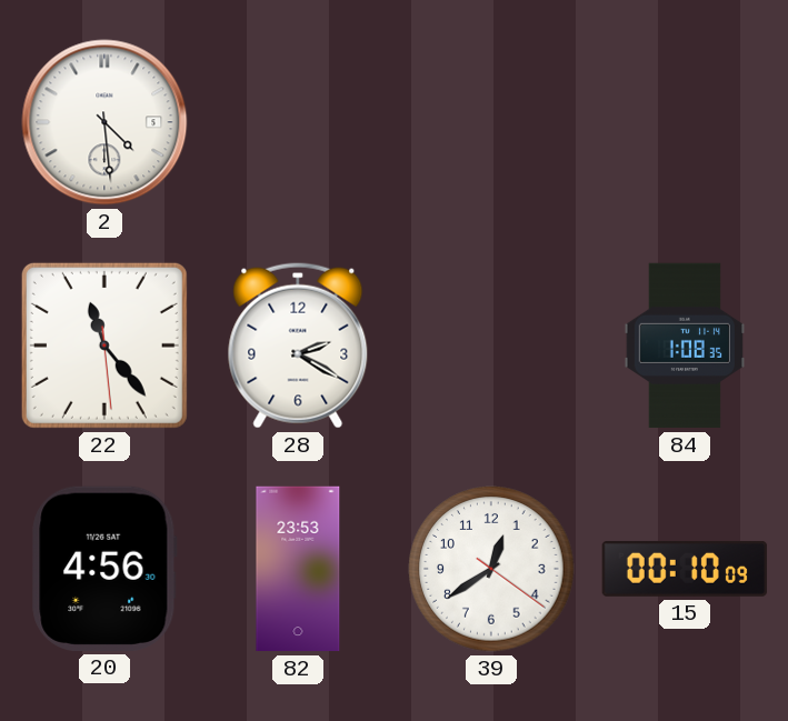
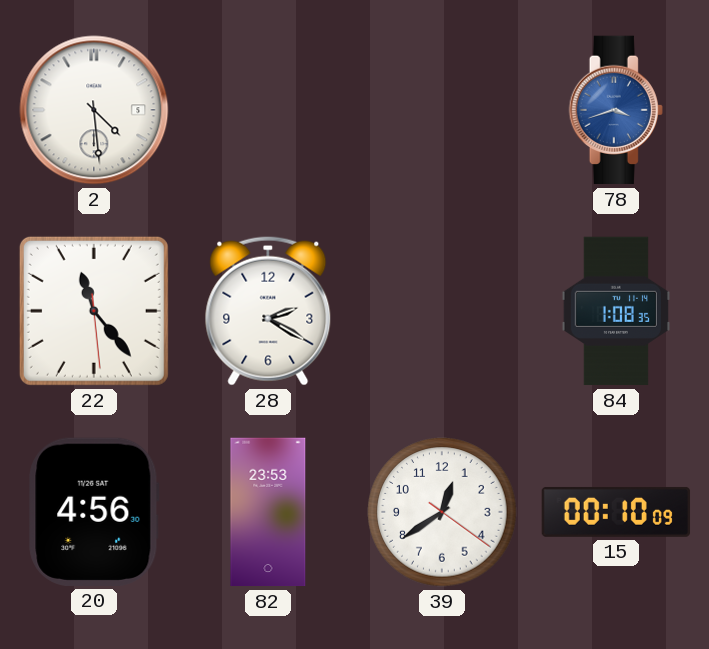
78: none -> 3:42
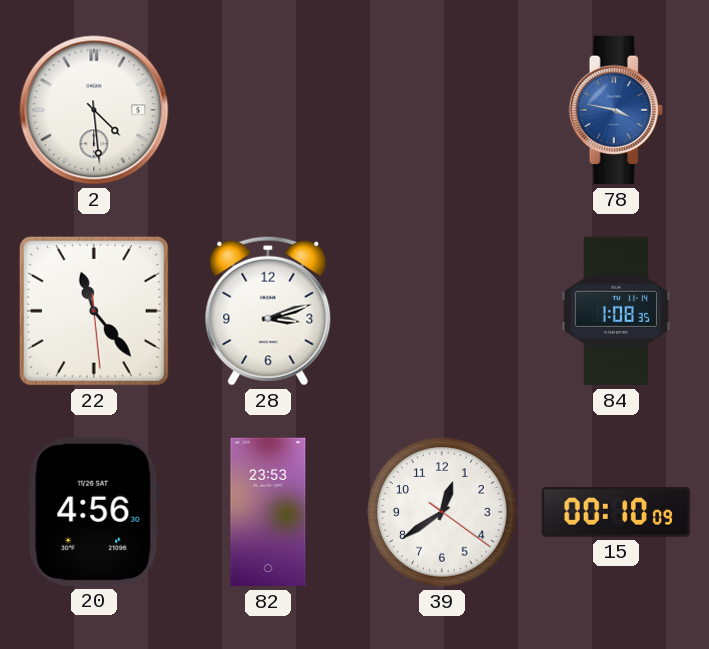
78: 3:42 -> 3:47
28: 2:20 -> 3:12
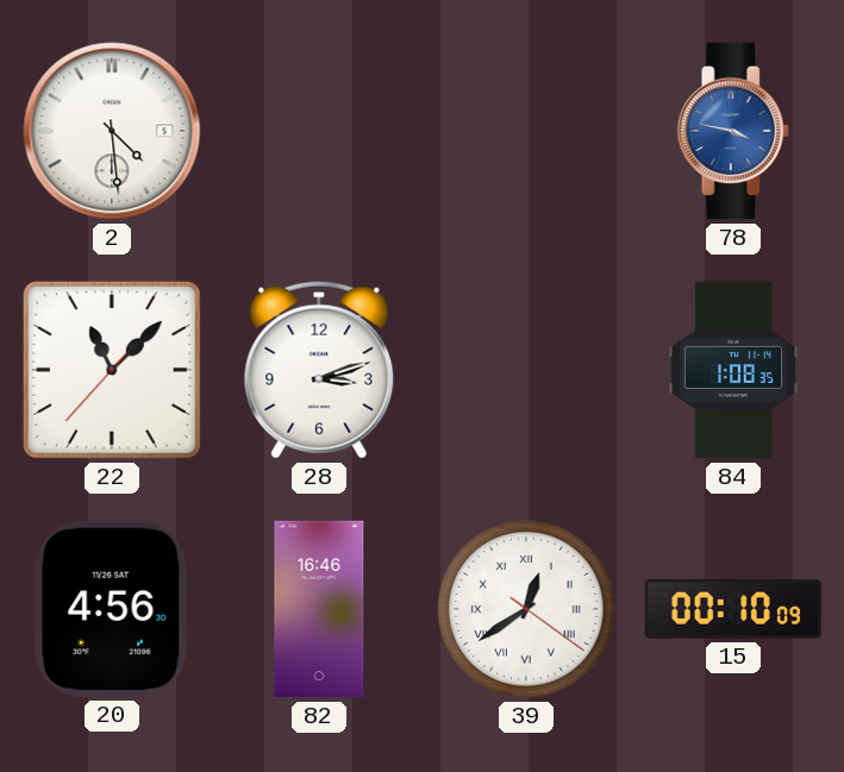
22: 11:23 -> 11:07
82: 23:53 -> 16:46
39 numerals: Arabic -> Roman
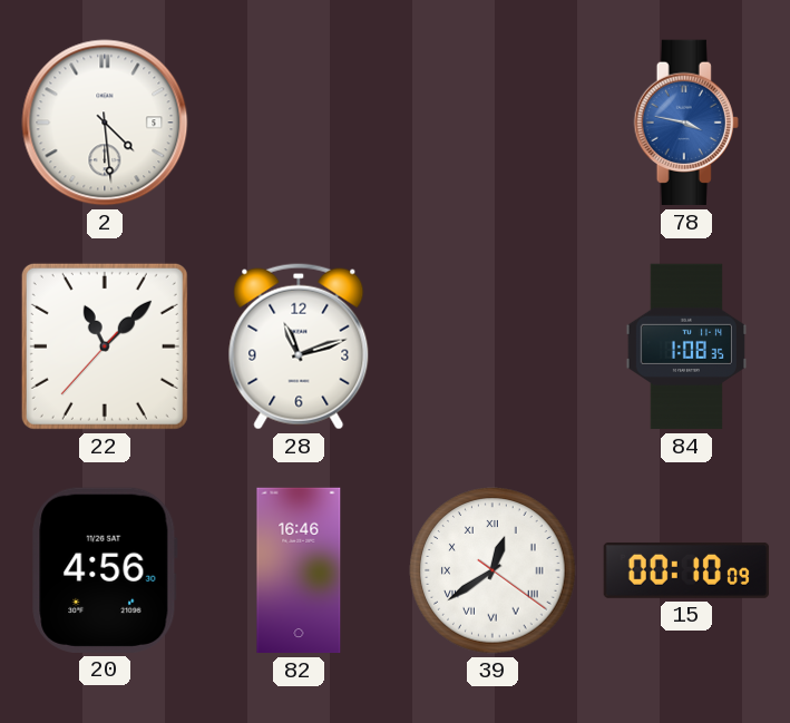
28: 3:12 -> 11:12
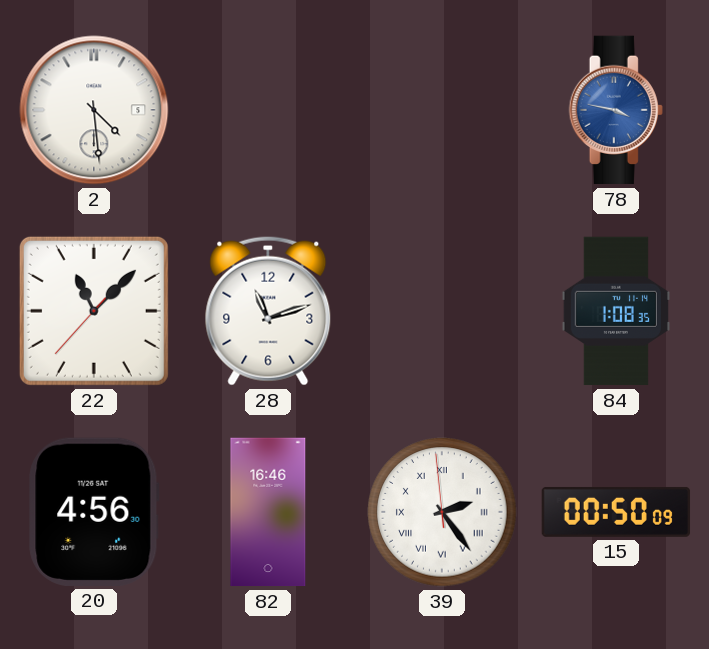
39: 12:39 -> 2:23
15: 00:10 -> 00:50
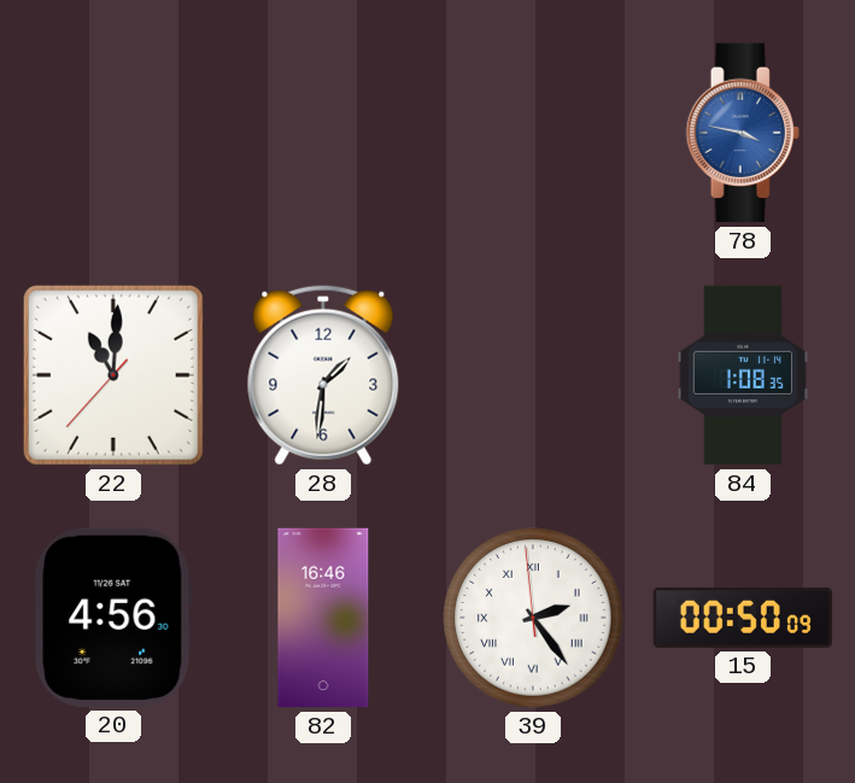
2: 4:29 -> none
22: 11:07 -> 11:00
28: 11:12 -> 1:31
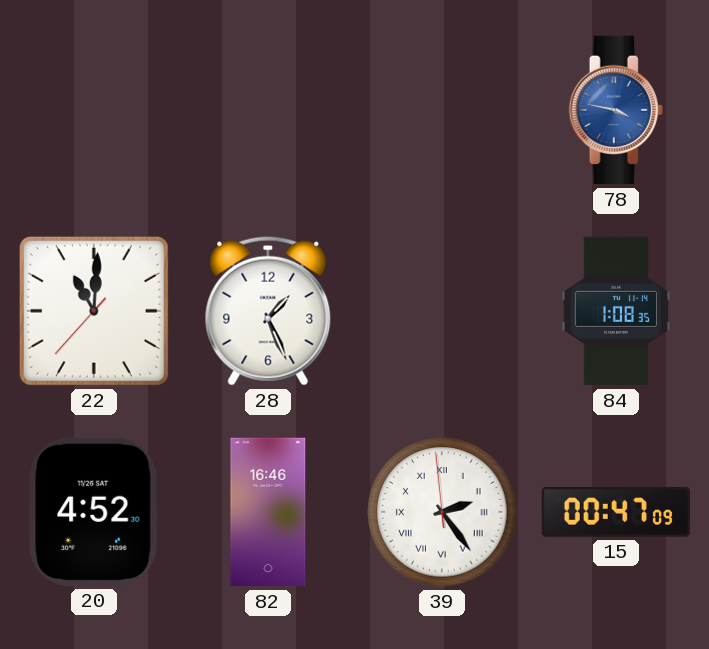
28: 1:31 -> 1:26
20: 4:56 -> 4:52
15: 00:50 -> 00:47
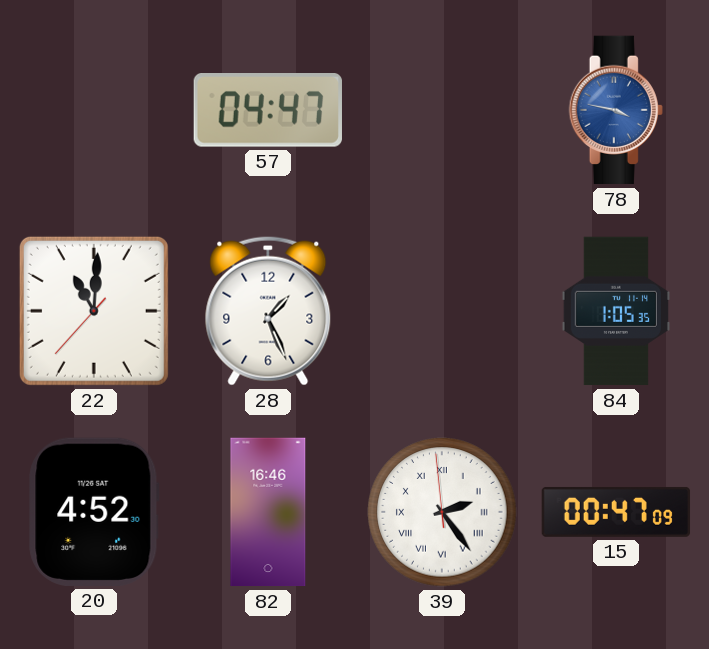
57: none -> 04:47
84: 1:08 -> 1:05
